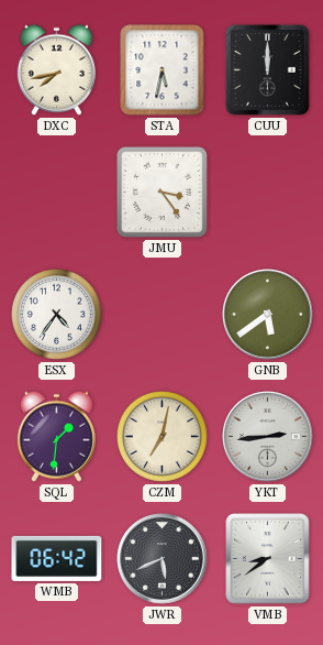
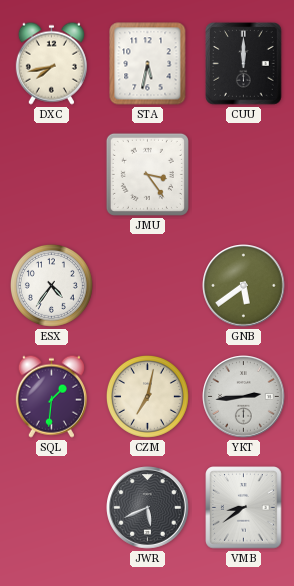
WMB: 06:42 -> none
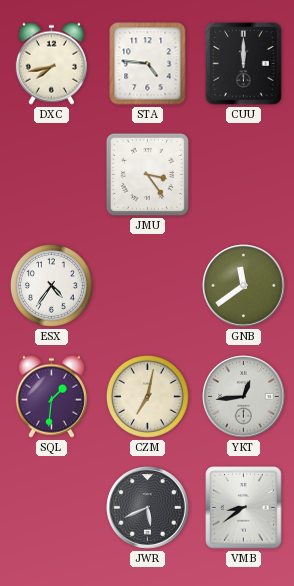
STA: 5:32 -> 4:46
GNB: 5:39 -> 11:39
YKT: 2:44 -> 12:44
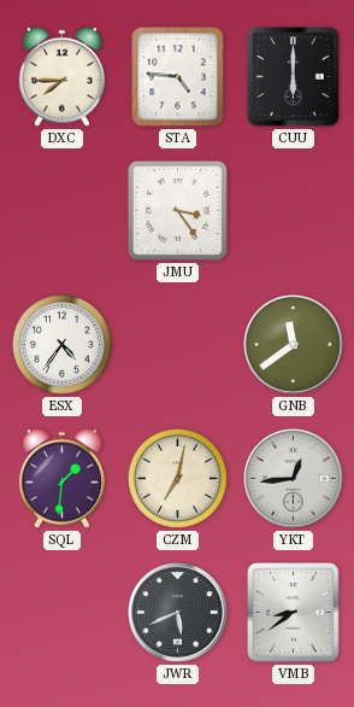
DXC: 7:43 -> 7:45
CUU: 12:00 -> 6:00
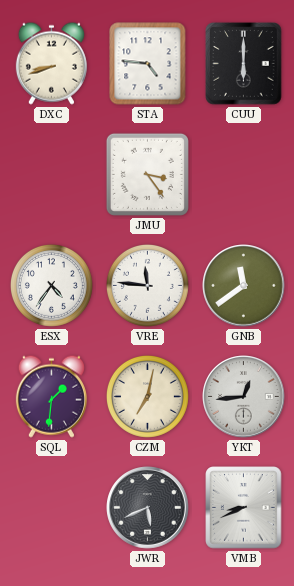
DXC: 7:45 -> 8:42
VRE: none -> 11:46
VMB: 8:39 -> 8:41
